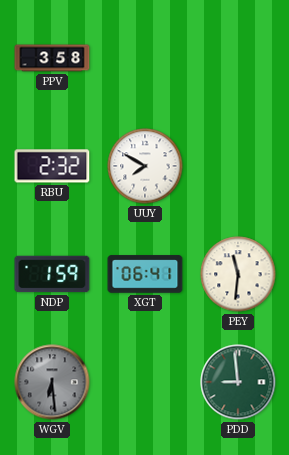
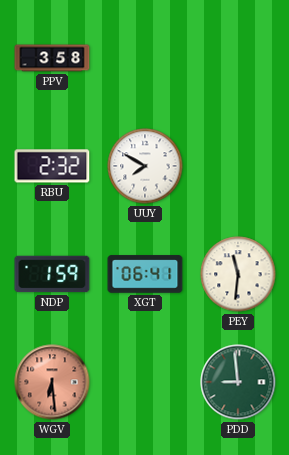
WGV dial: grey -> salmon
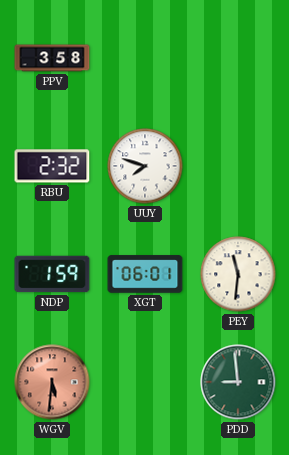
UUY: 7:50 -> 7:48
XGT: 06:41 -> 06:01
WGV: 6:29 -> 5:31
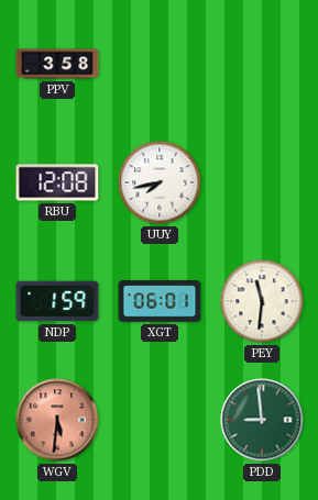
RBU: 2:32 -> 12:08
UUY: 7:48 -> 7:43
